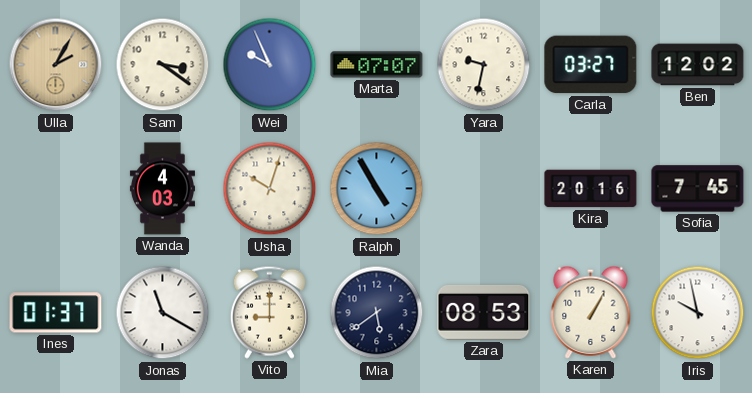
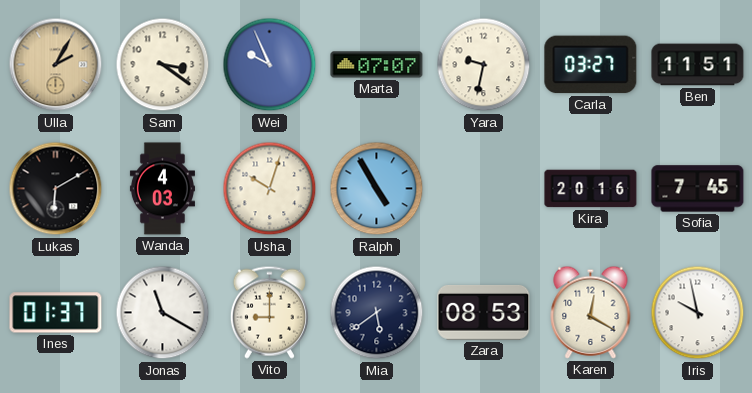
Ben: 12:02 -> 11:51
Lukas: none -> 6:10
Karen: 1:05 -> 12:20
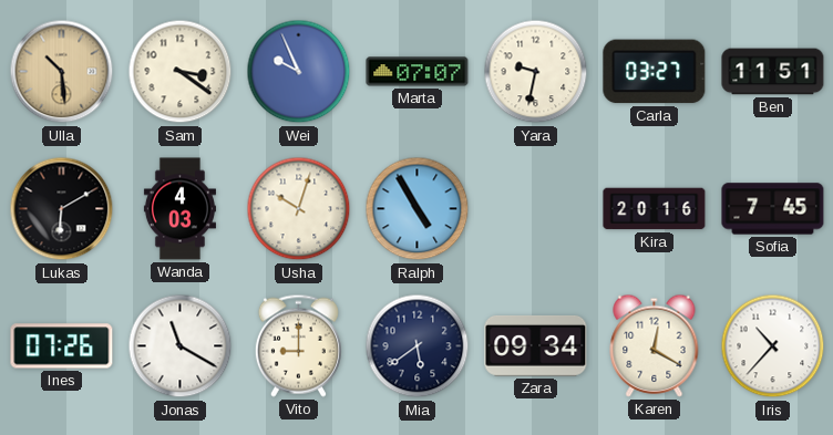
Ulla: 2:05 -> 10:29
Ines: 01:37 -> 07:26
Zara: 08:53 -> 09:34
Iris: 9:58 -> 10:37
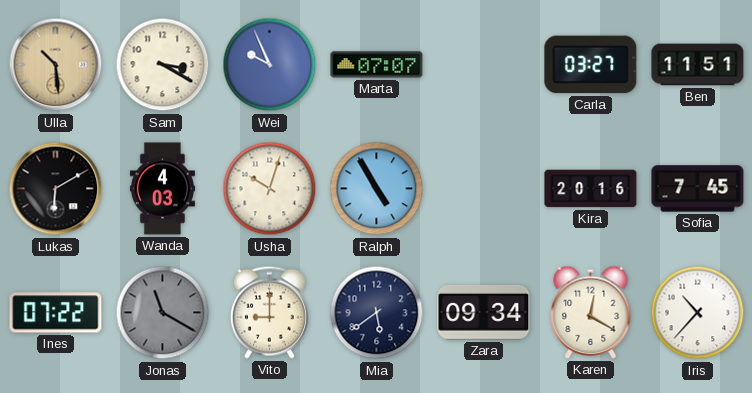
Sam: 3:21 -> 3:20
Yara: 9:32 -> none
Ines: 07:26 -> 07:22
Jonas dial: white -> grey
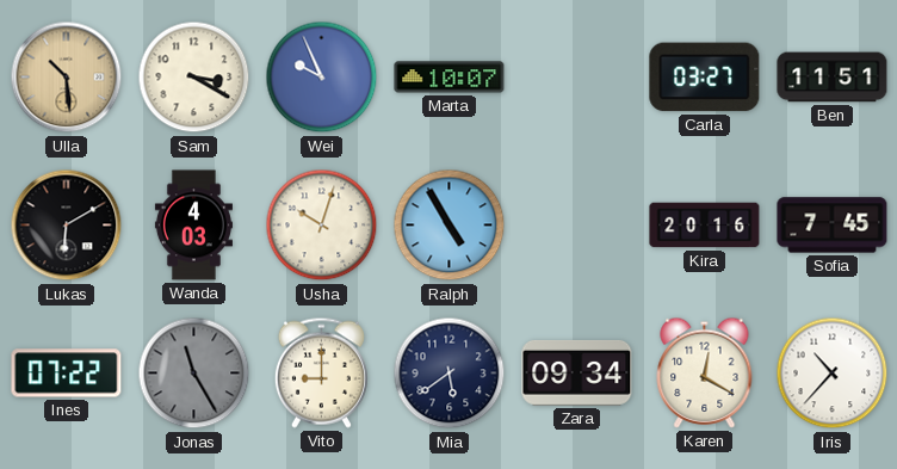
Marta: 07:07 -> 10:07
Jonas: 11:20 -> 11:25
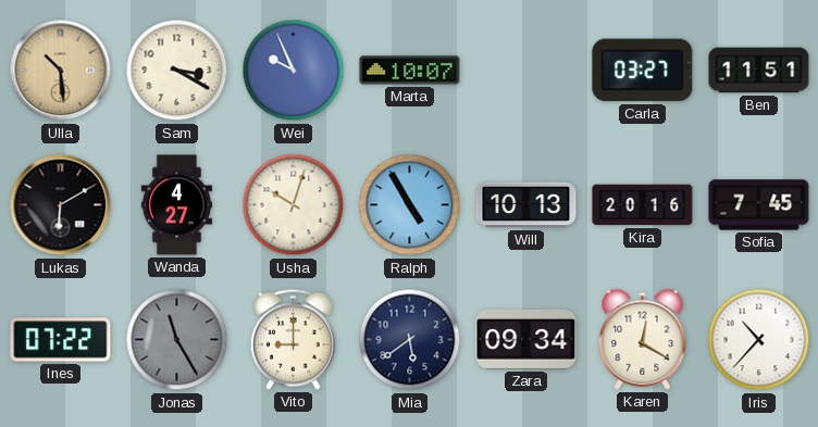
Wanda: 4:03 -> 4:27
Will: none -> 10:13
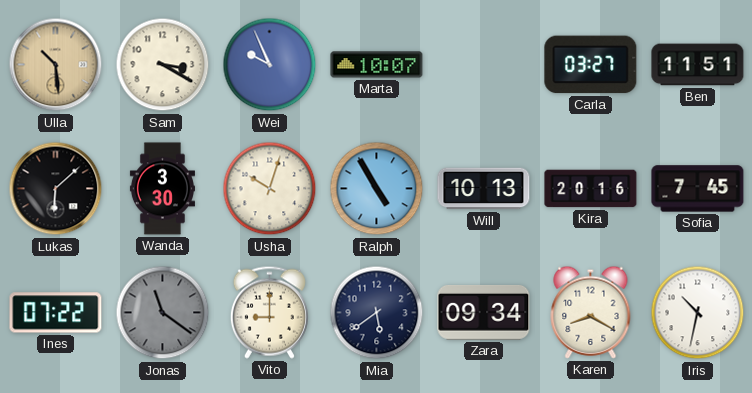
Lukas: 6:10 -> 6:08
Wanda: 4:27 -> 3:30
Jonas: 11:25 -> 11:21
Karen: 12:20 -> 8:20
Iris: 10:37 -> 10:32
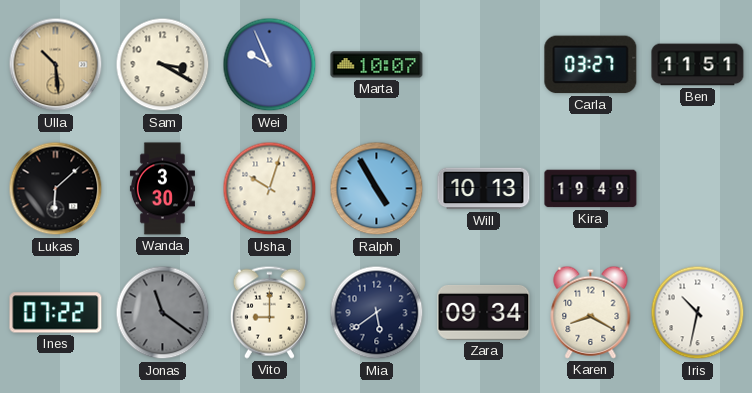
Kira: 20:16 -> 19:49
Sofia: 7:45 -> none
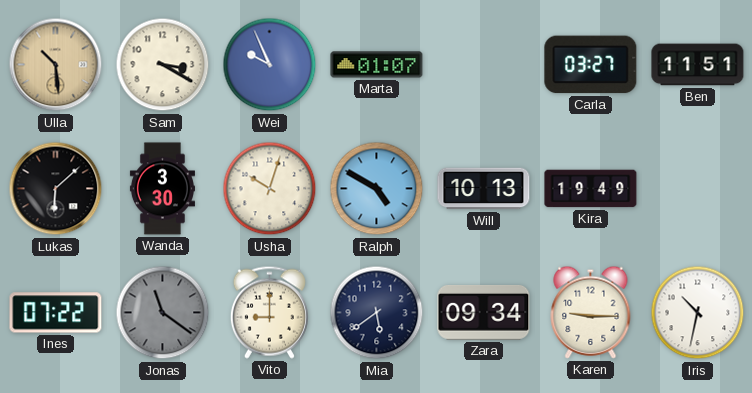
Marta: 10:07 -> 01:07
Ralph: 4:55 -> 4:50
Karen: 8:20 -> 9:15
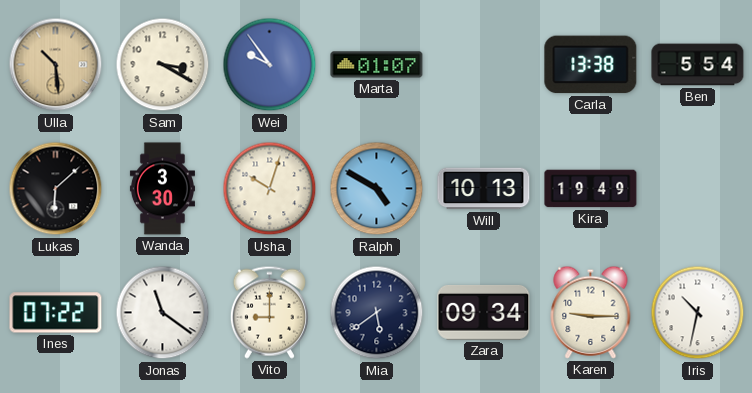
Wei: 9:56 -> 9:54
Carla: 03:27 -> 13:38
Ben: 11:51 -> 5:54
Jonas dial: grey -> white
